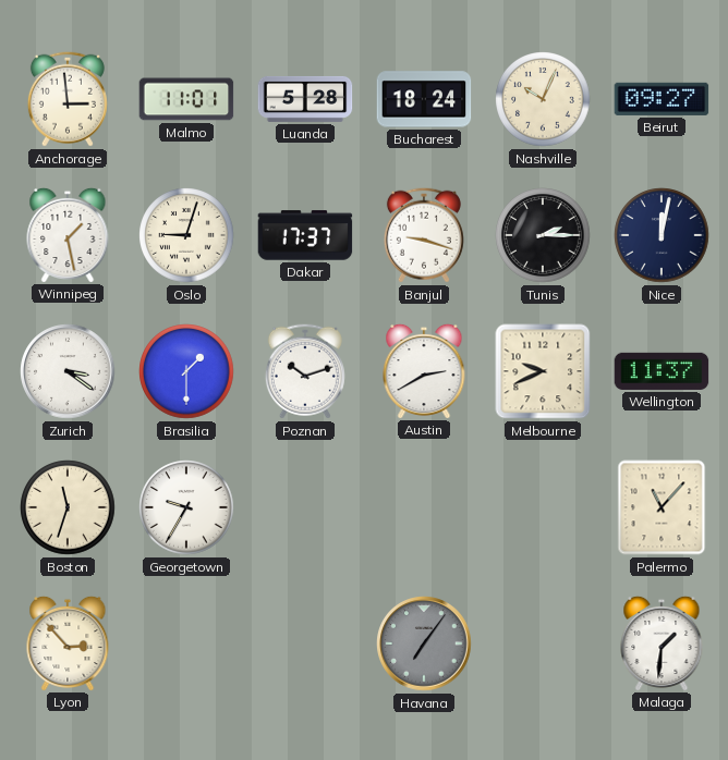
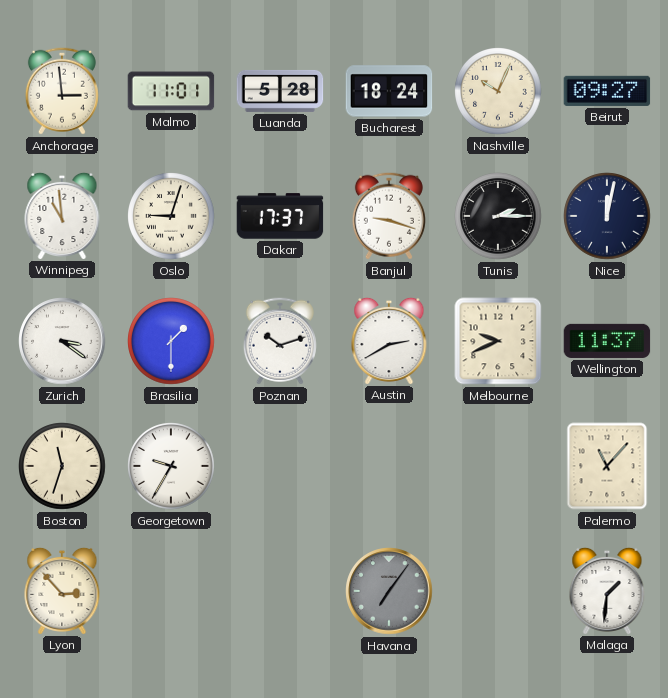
Winnipeg: 1:28 -> 10:59
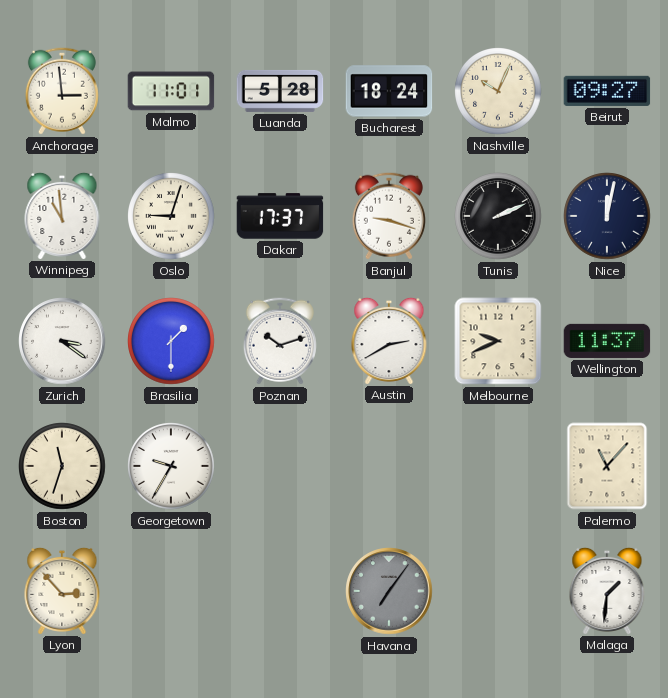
Tunis: 2:15 -> 2:11
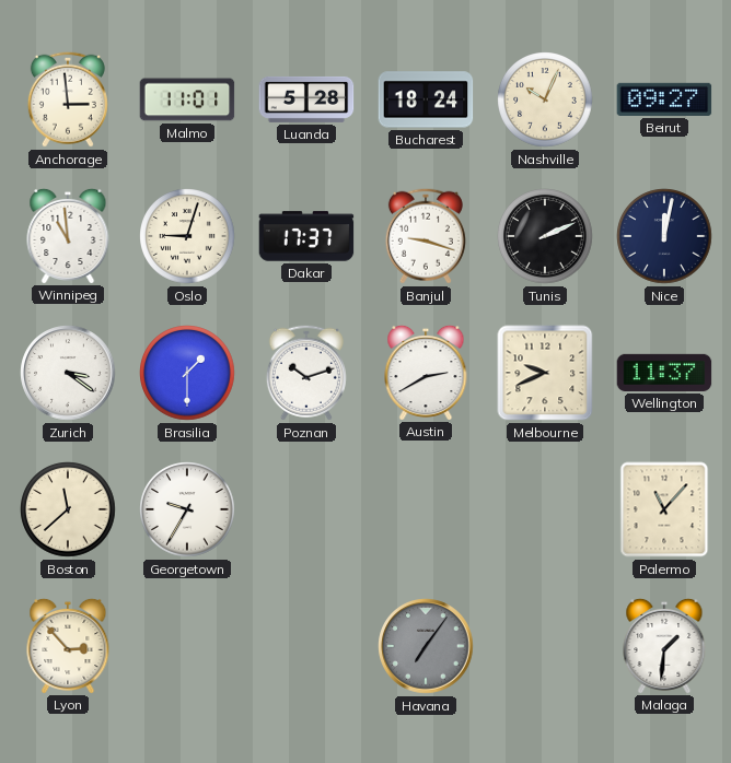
Boston: 11:33 -> 11:38
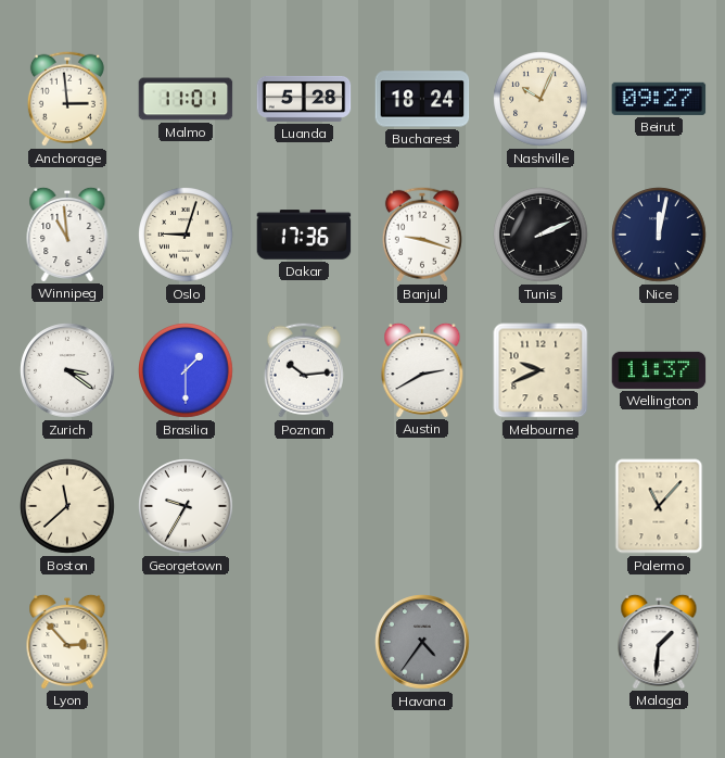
Dakar: 17:37 -> 17:36
Poznan: 10:12 -> 10:14
Havana: 7:06 -> 4:36
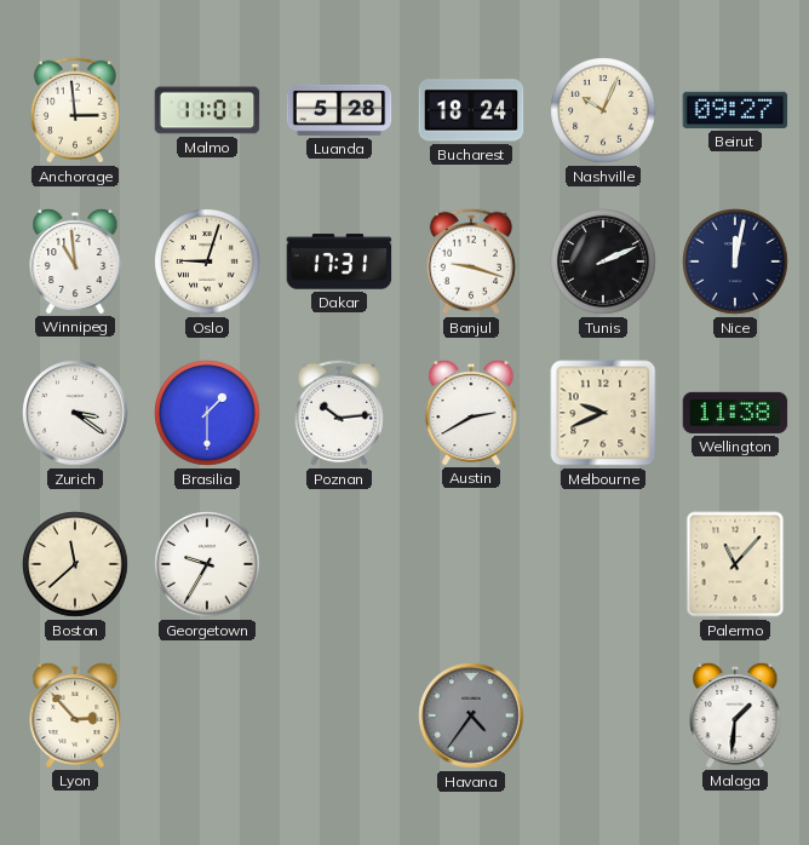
Dakar: 17:36 -> 17:31
Wellington: 11:37 -> 11:38
